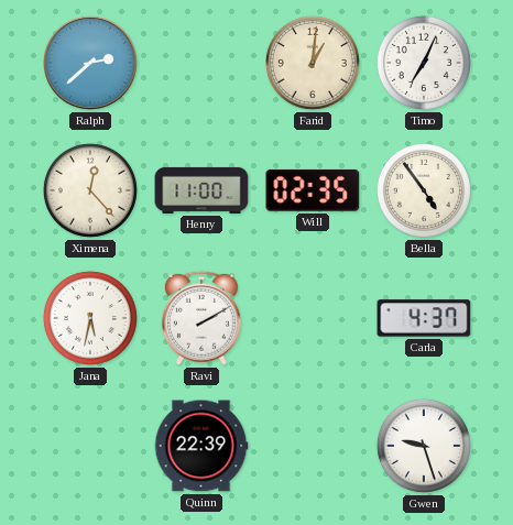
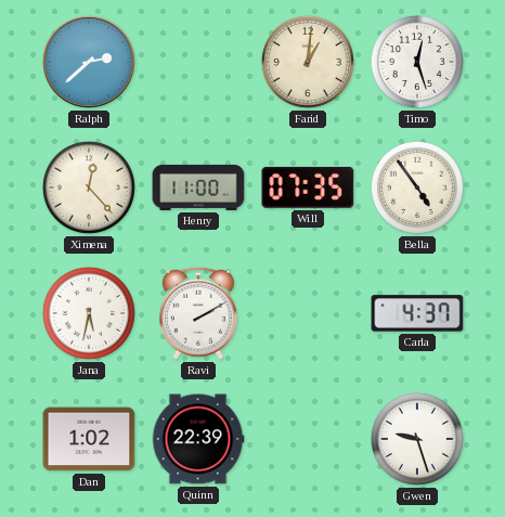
Timo: 7:04 -> 12:27
Will: 02:35 -> 07:35
Dan: none -> 1:02
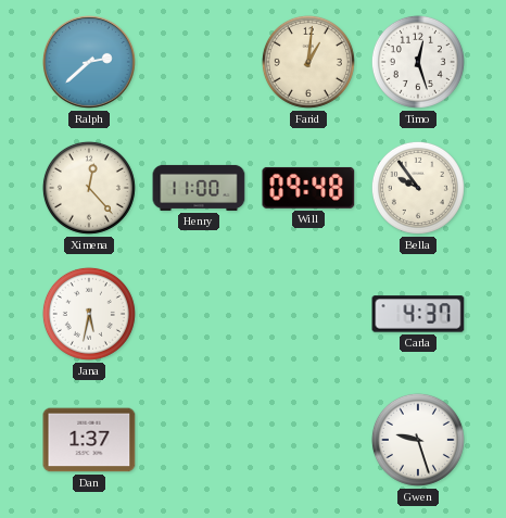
Will: 07:35 -> 09:48
Bella: 4:54 -> 9:54
Ravi: 2:10 -> none
Dan: 1:02 -> 1:37
Quinn: 22:39 -> none
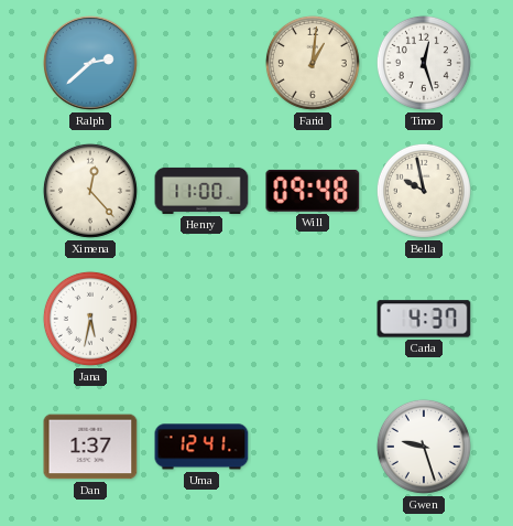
Bella: 9:54 -> 9:58
Uma: none -> 12:41
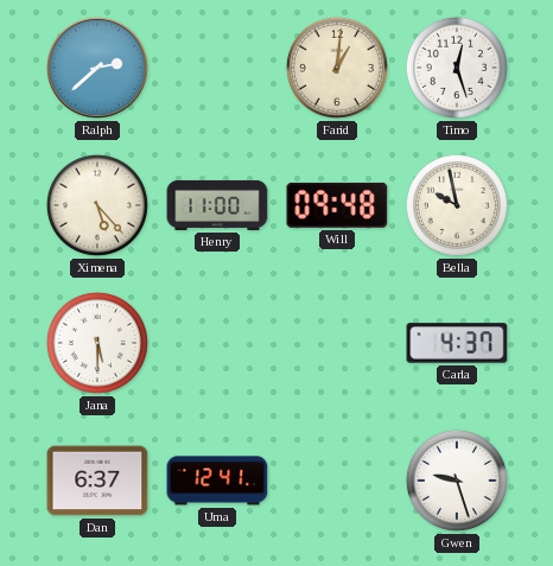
Ximena: 12:23 -> 5:23
Jana: 5:32 -> 5:30
Dan: 1:37 -> 6:37
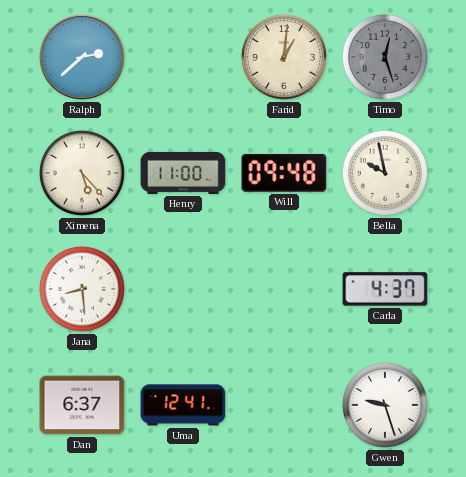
Timo dial: white -> grey
Jana: 5:30 -> 8:29
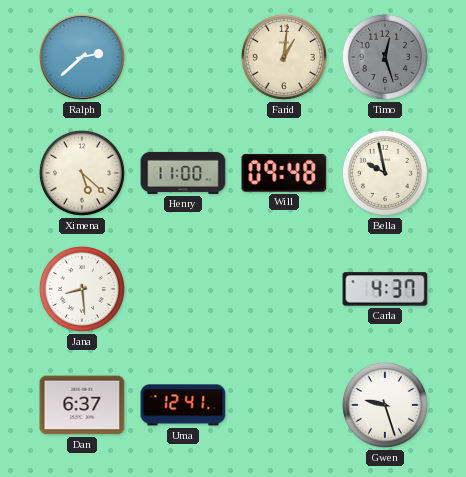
Ximena: 5:23 -> 5:22
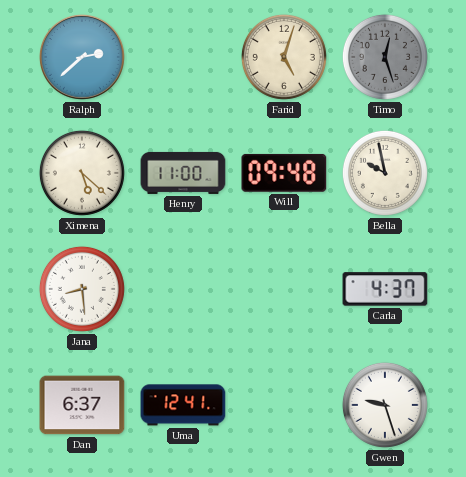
Farid: 1:01 -> 5:03
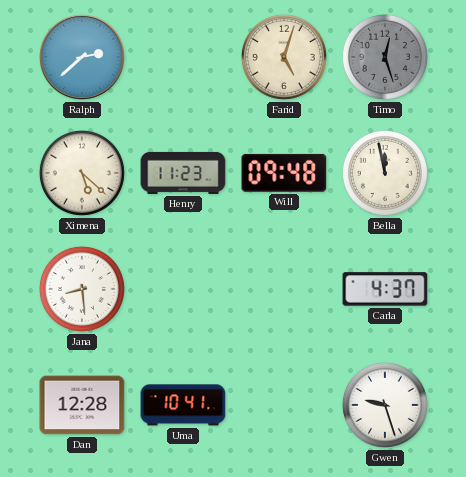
Henry: 11:00 -> 11:23
Bella: 9:58 -> 11:58
Dan: 6:37 -> 12:28
Uma: 12:41 -> 10:41
